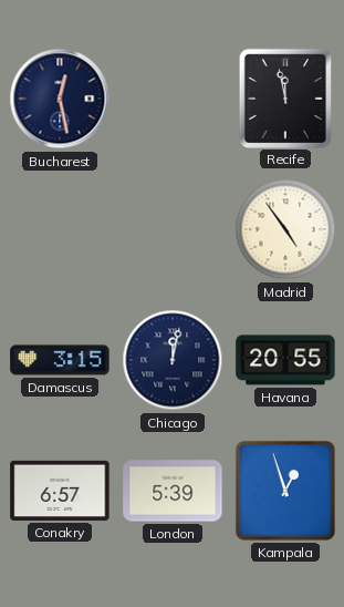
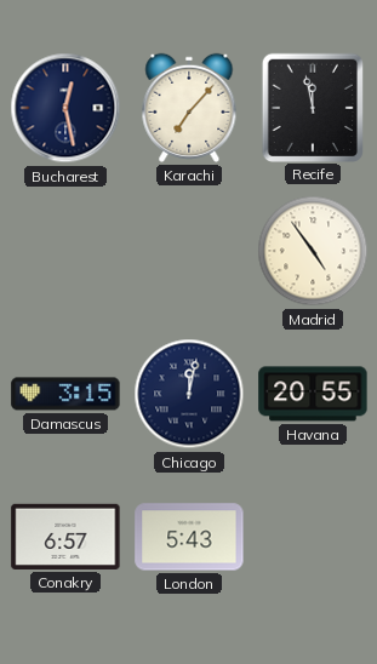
Karachi: none -> 7:07
London: 5:39 -> 5:43
Kampala: 12:57 -> none
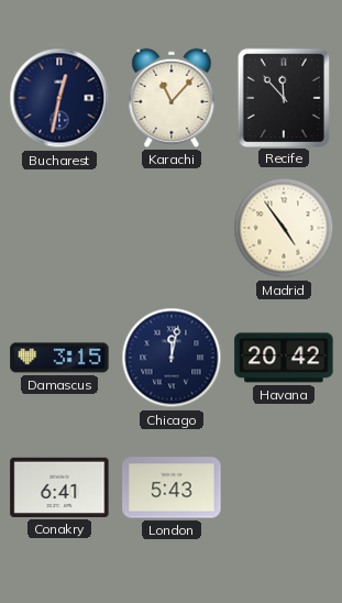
Bucharest: 12:28 -> 12:32
Karachi: 7:07 -> 11:07
Recife: 11:58 -> 11:53
Havana: 20:55 -> 20:42
Conakry: 6:57 -> 6:41
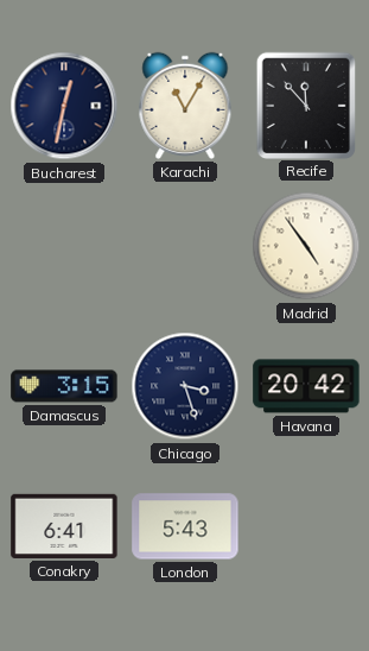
Karachi: 11:07 -> 11:05
Chicago: 12:02 -> 3:27
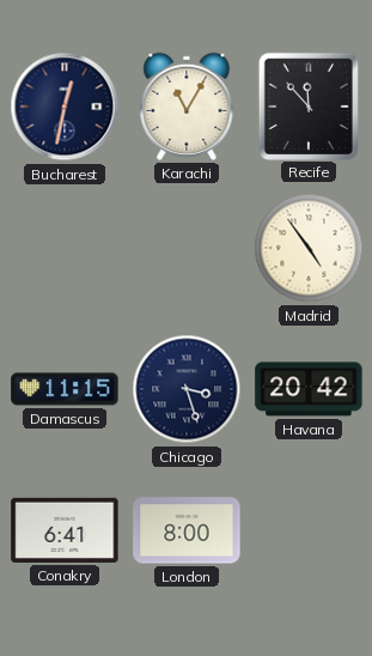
Damascus: 3:15 -> 11:15
London: 5:43 -> 8:00
